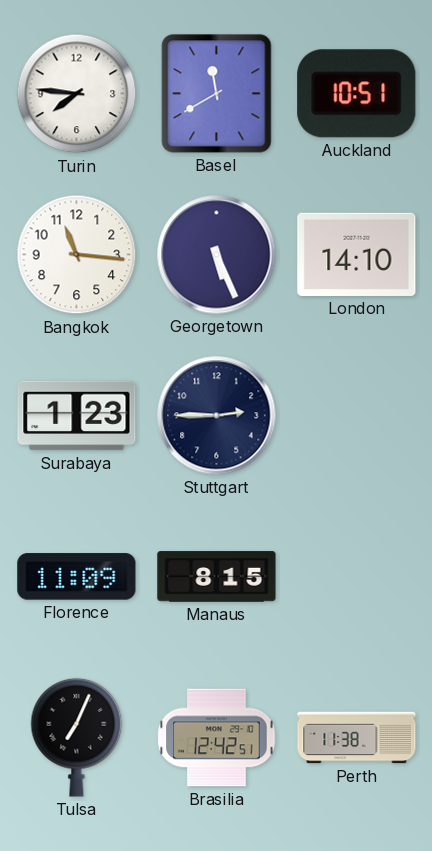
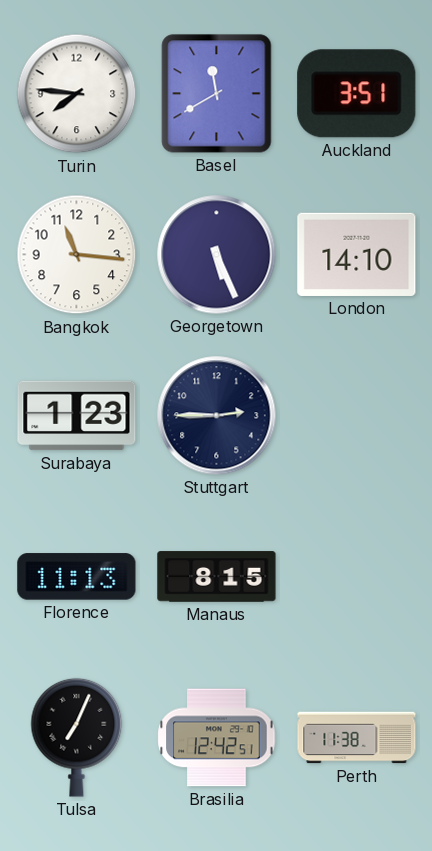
Auckland: 10:51 -> 3:51
Florence: 11:09 -> 11:13
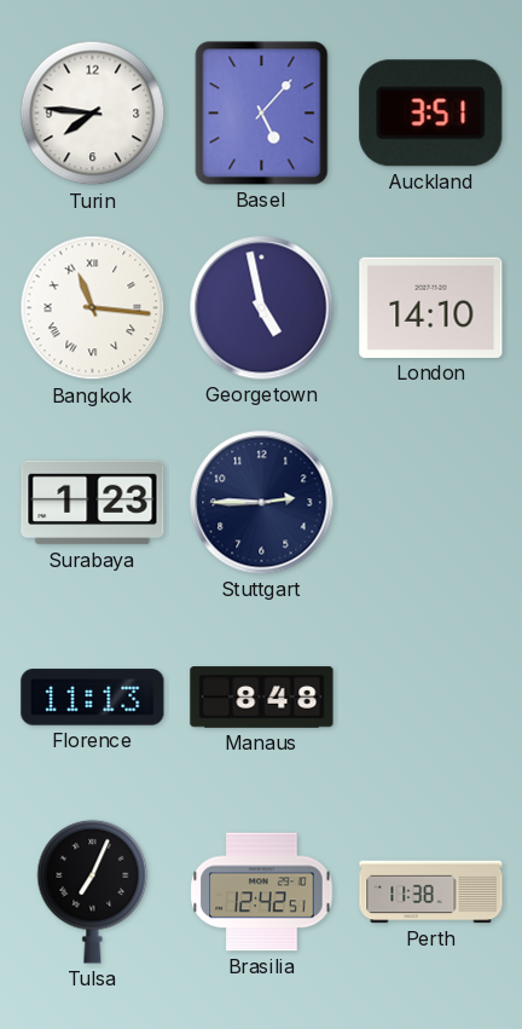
Basel: 11:40 -> 5:07
Bangkok numerals: Arabic -> Roman
Georgetown: 5:26 -> 4:58
Manaus: 8:15 -> 8:48
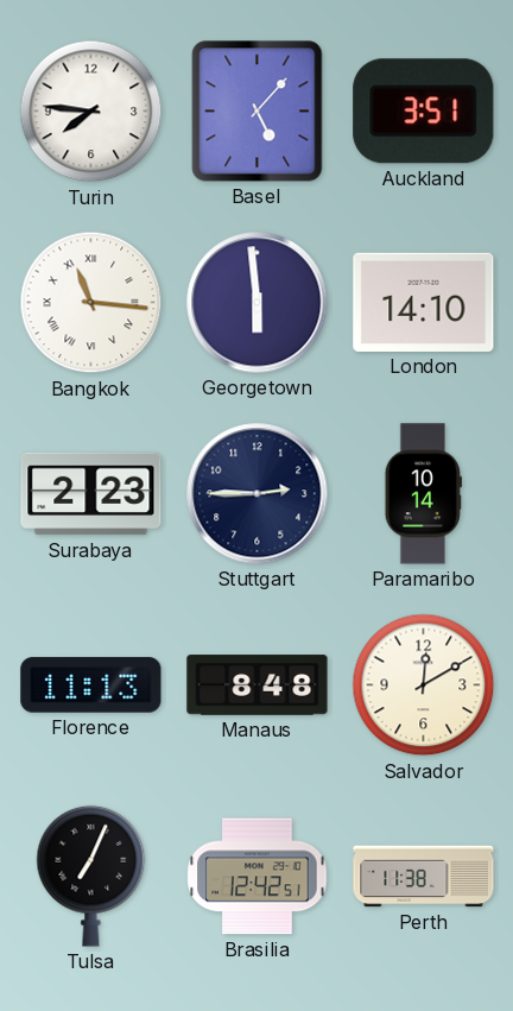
Georgetown: 4:58 -> 5:59
Surabaya: 1:23 -> 2:23
Paramaribo: none -> 10:14
Salvador: none -> 12:10
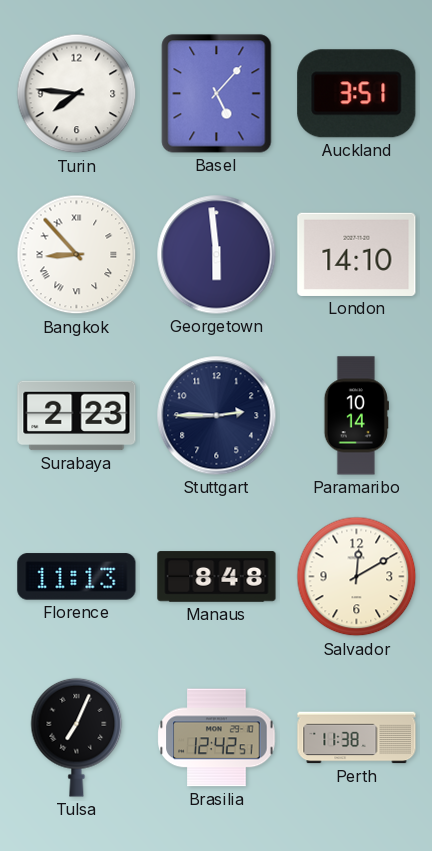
Bangkok: 11:16 -> 8:53
